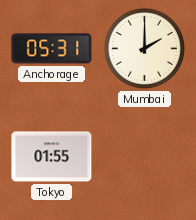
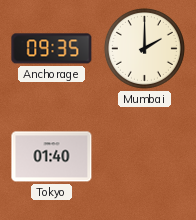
Anchorage: 05:31 -> 09:35
Tokyo: 01:55 -> 01:40
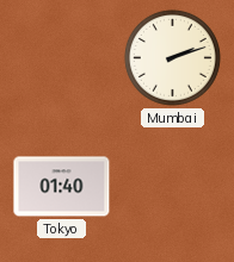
Anchorage: 09:35 -> none
Mumbai: 2:00 -> 2:12
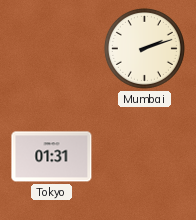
Tokyo: 01:40 -> 01:31
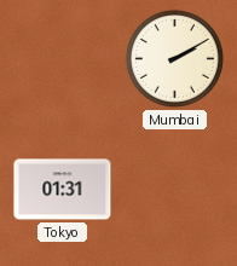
Mumbai: 2:12 -> 2:10
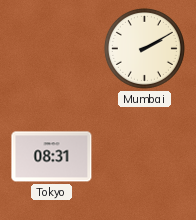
Tokyo: 01:31 -> 08:31
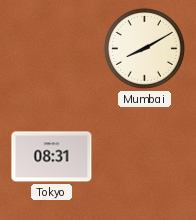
Mumbai: 2:10 -> 8:10
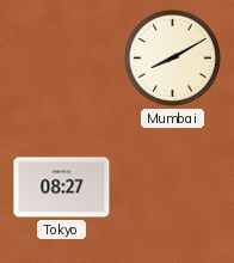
Tokyo: 08:31 -> 08:27
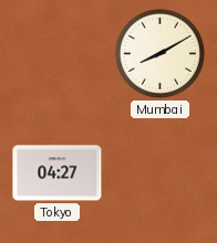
Tokyo: 08:27 -> 04:27
